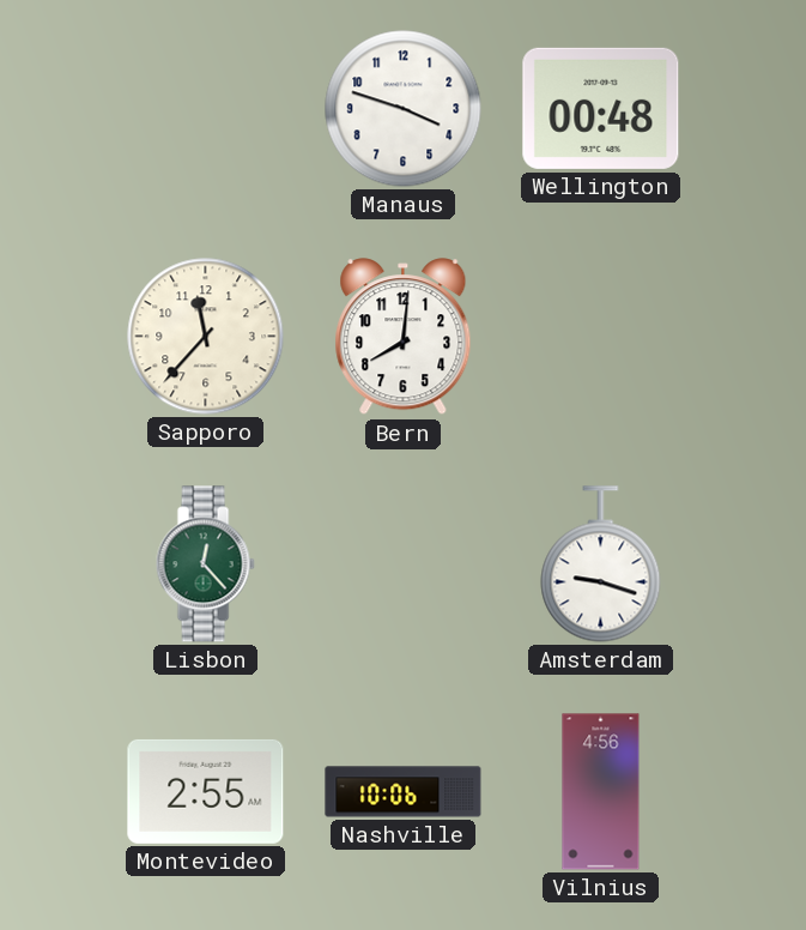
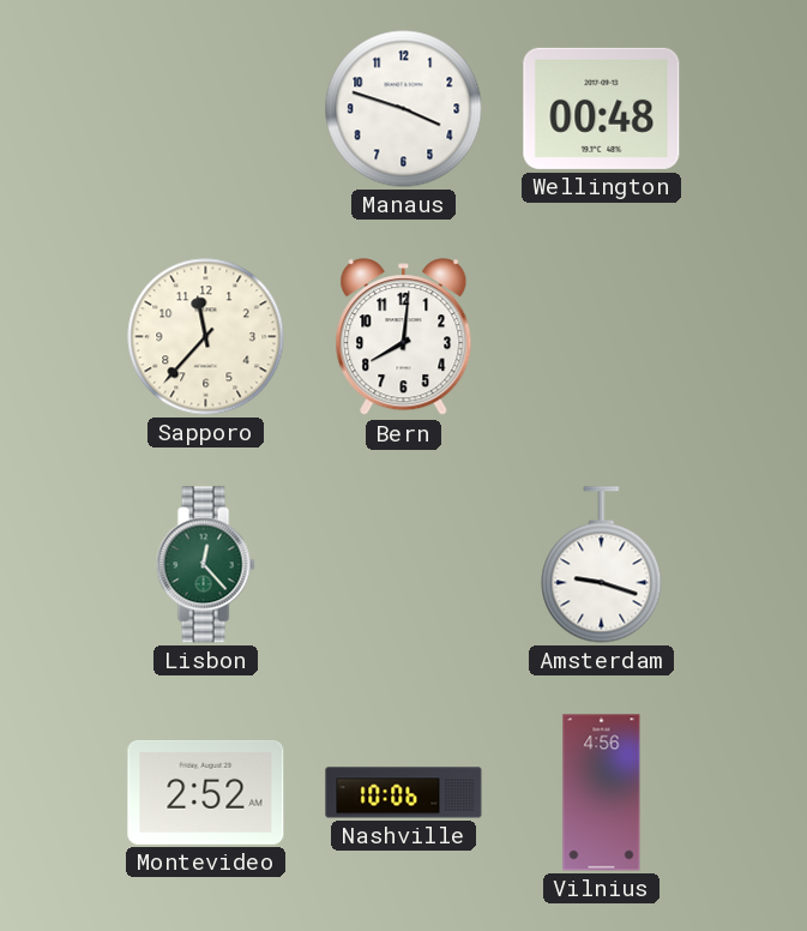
Montevideo: 2:55 -> 2:52
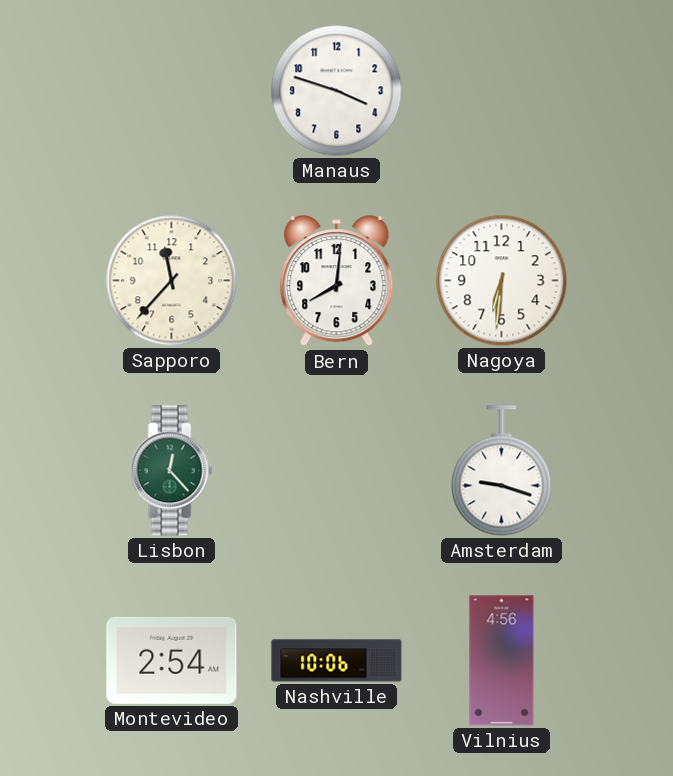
Wellington: 00:48 -> none
Nagoya: none -> 6:31
Montevideo: 2:52 -> 2:54
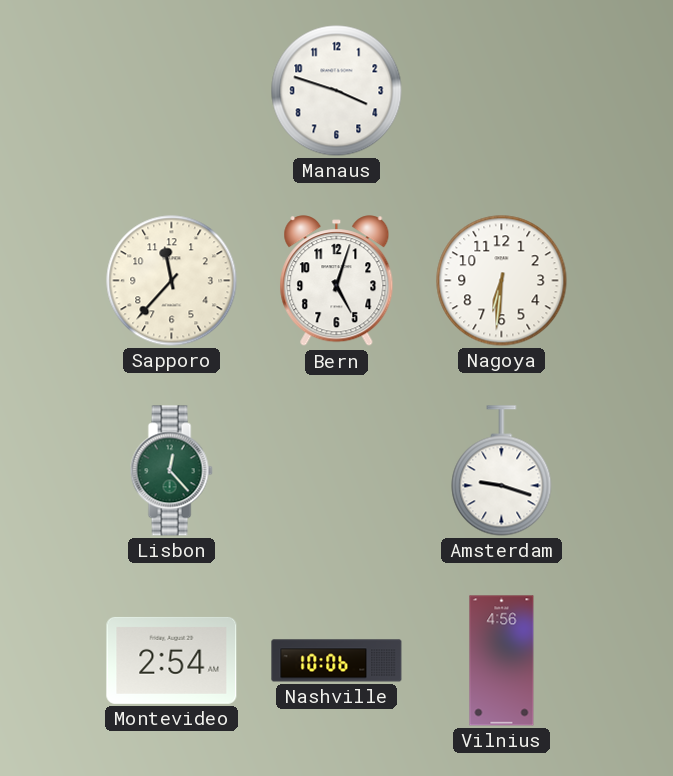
Bern: 8:01 -> 5:03
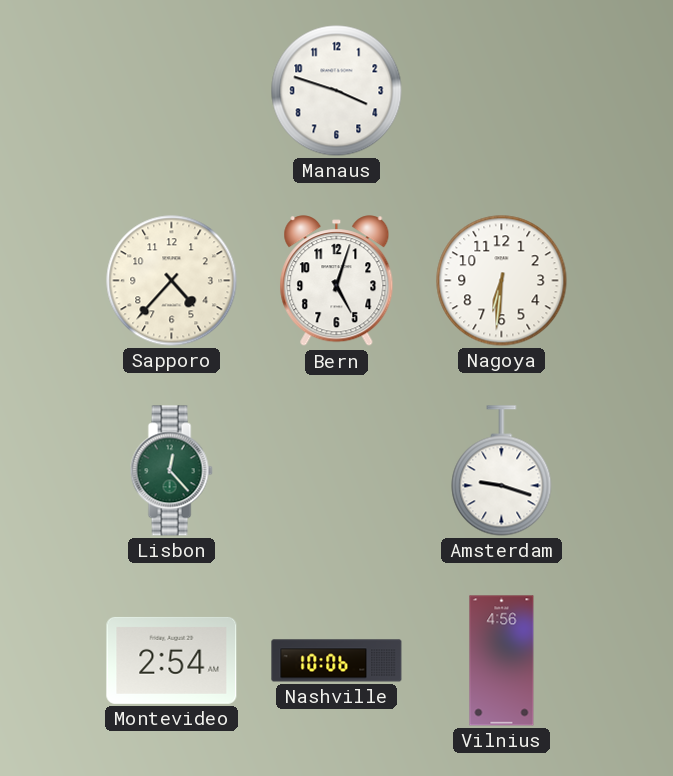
Sapporo: 11:37 -> 4:37
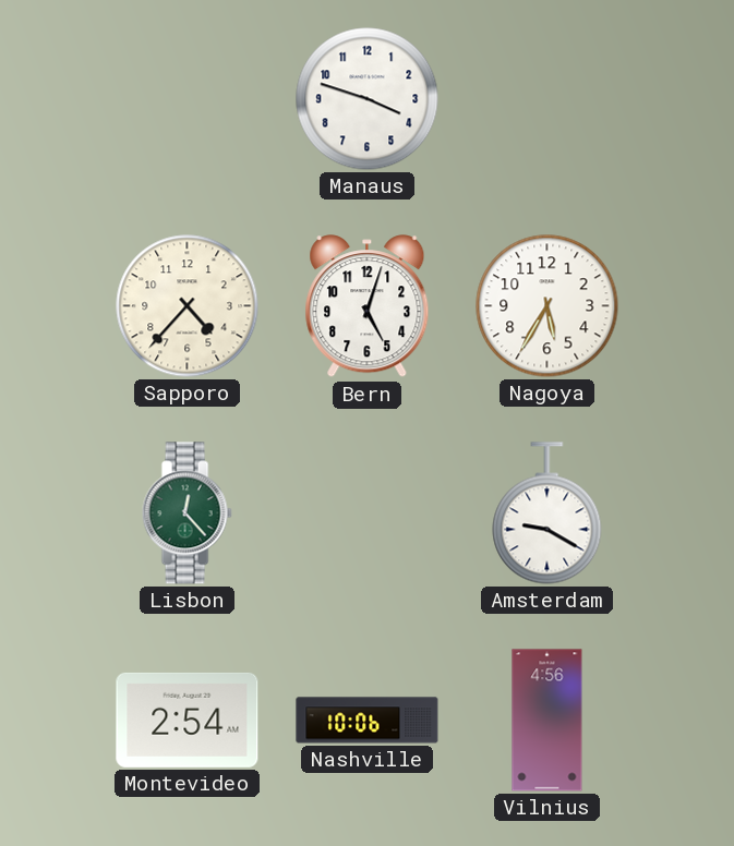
Nagoya: 6:31 -> 5:35
Amsterdam: 9:18 -> 9:20
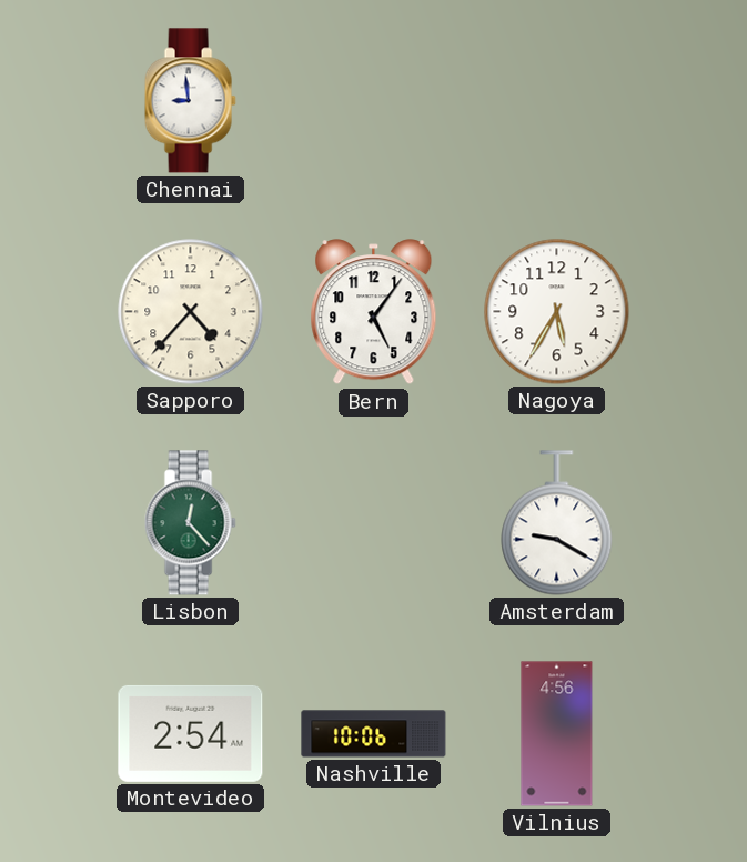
Chennai: none -> 8:59
Manaus: 3:48 -> none
Bern: 5:03 -> 5:06
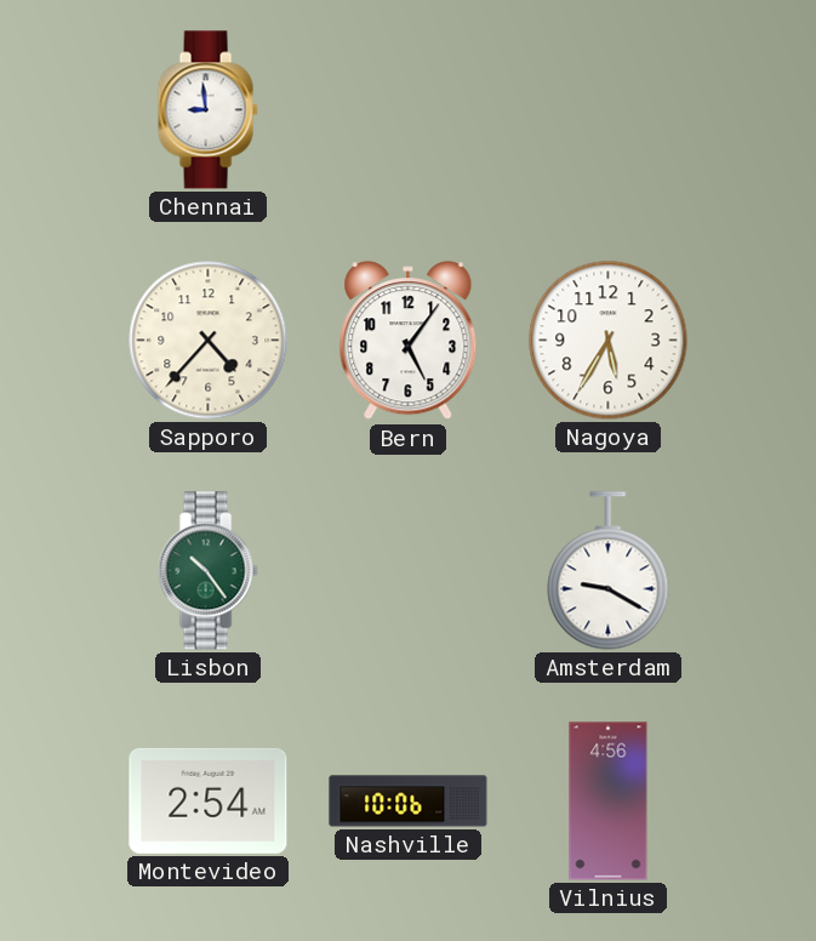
Lisbon: 12:23 -> 10:24
